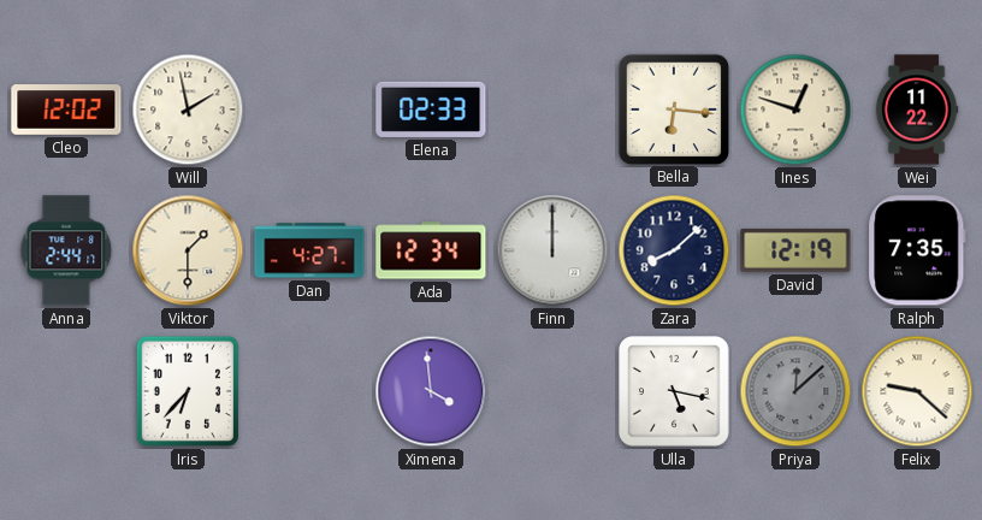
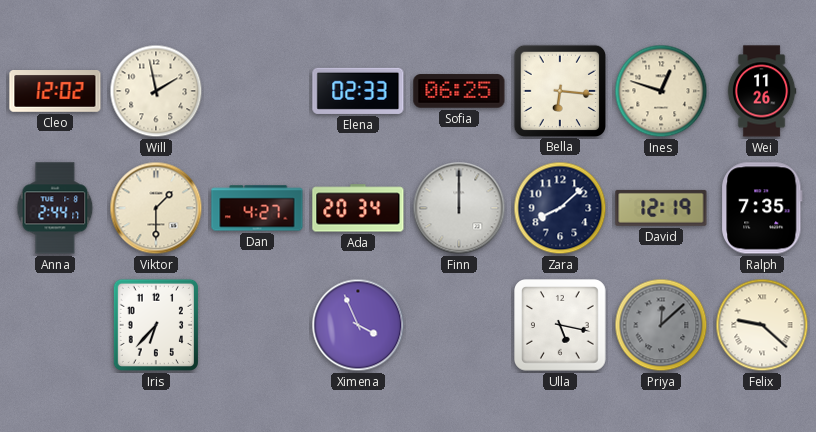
Sofia: none -> 06:25
Wei: 11:22 -> 11:26
Ada: 12:34 -> 20:34
Ximena: 3:59 -> 3:56
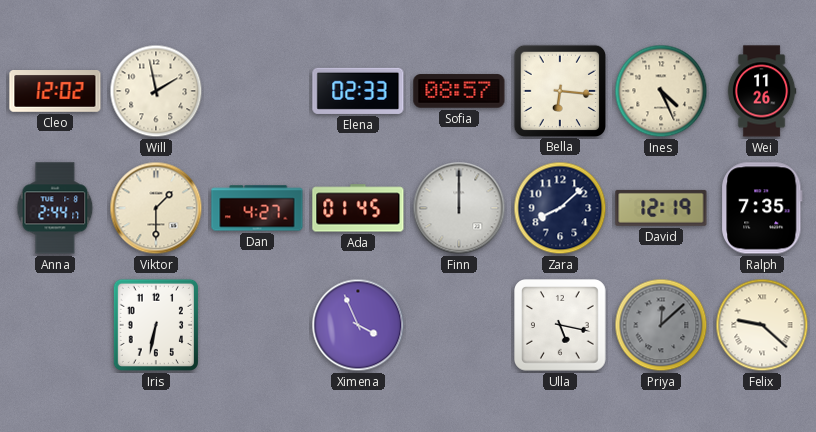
Sofia: 06:25 -> 08:57
Ines: 12:48 -> 4:26
Ada: 20:34 -> 01:45
Iris: 6:37 -> 6:32
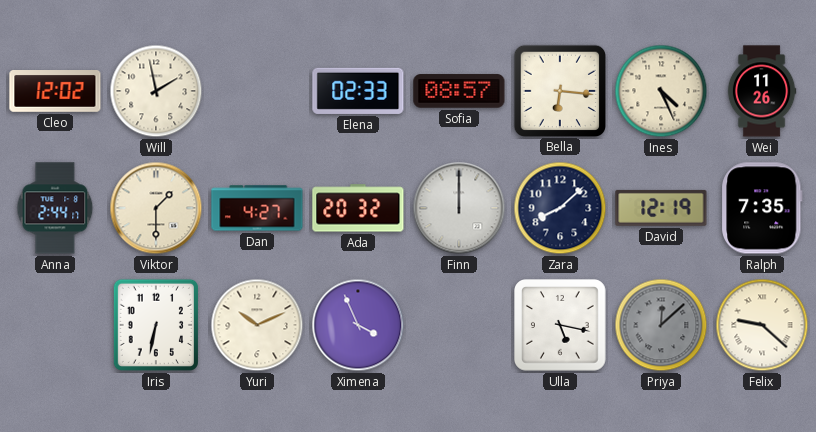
Ada: 01:45 -> 20:32
Yuri: none -> 10:11
